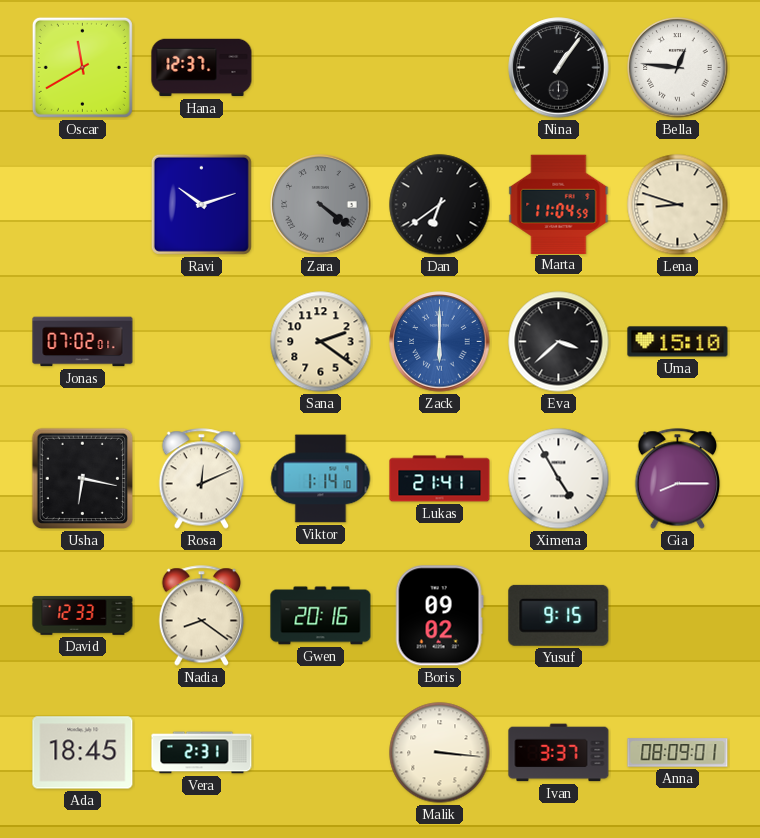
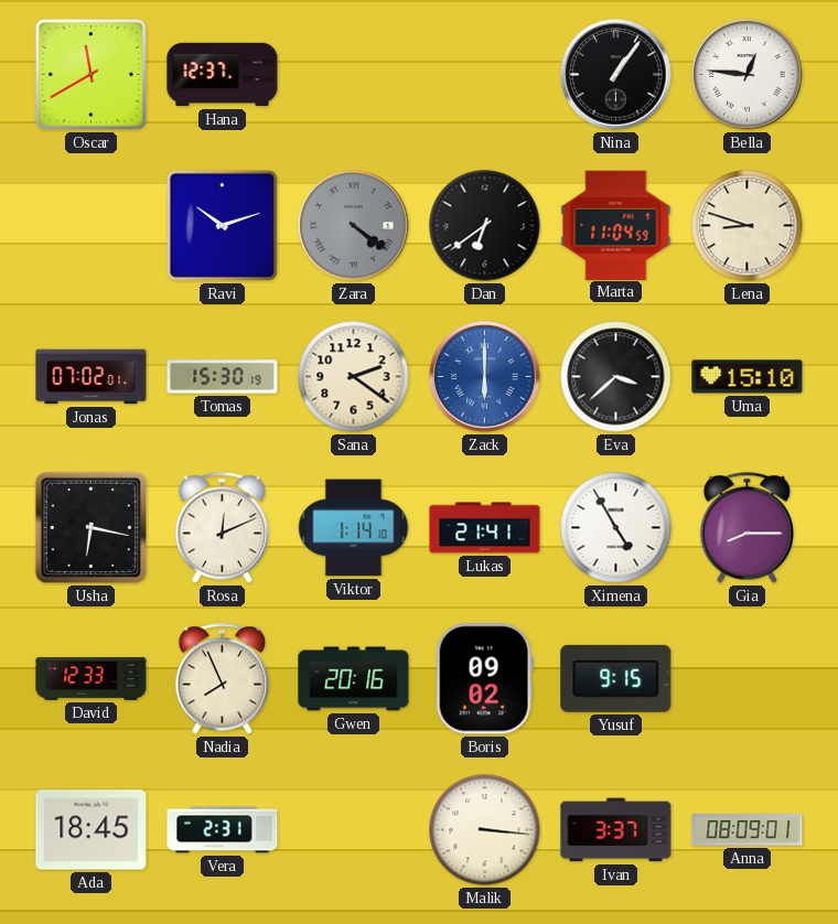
Tomas: none -> 15:30
Nadia: 8:21 -> 7:56
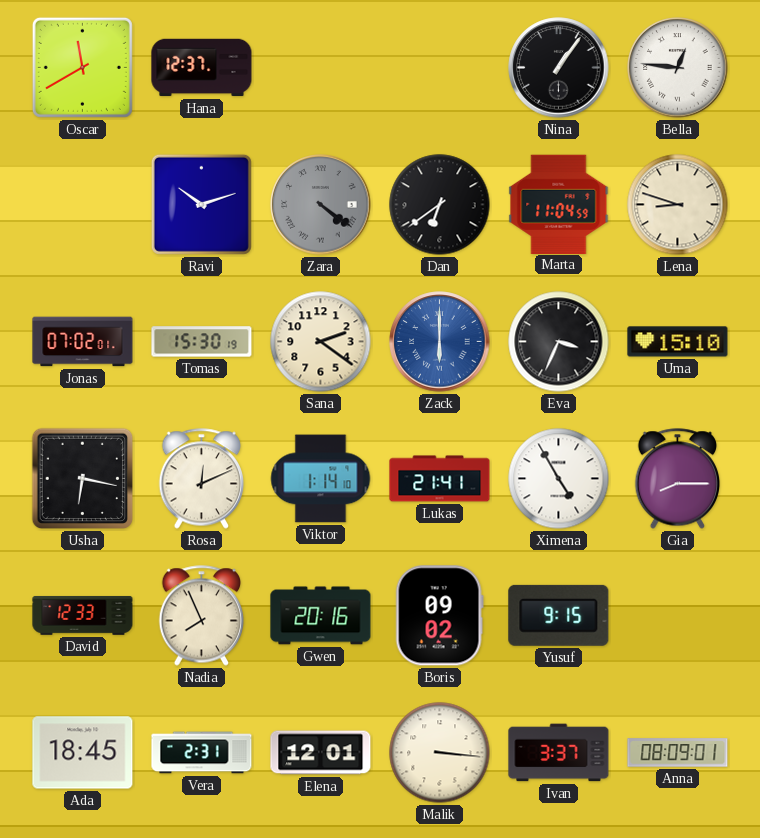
Eva: 3:38 -> 3:34
Elena: none -> 12:01
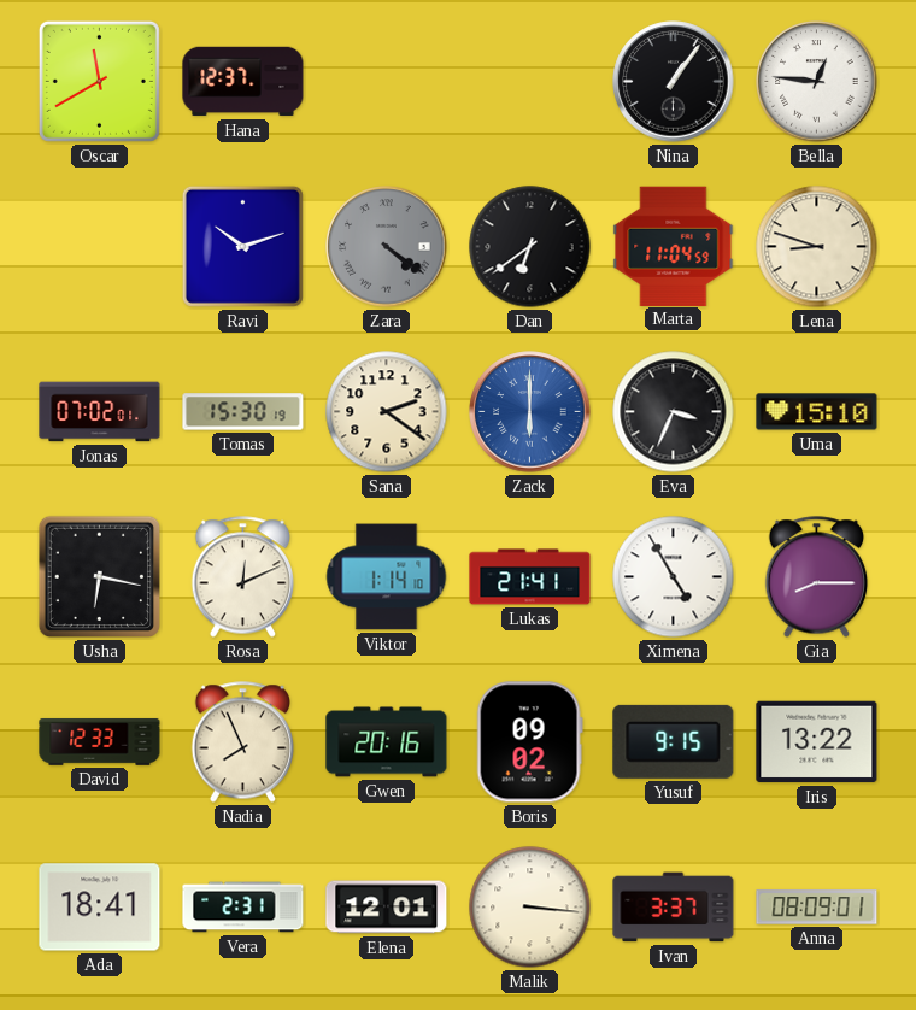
Iris: none -> 13:22
Ada: 18:45 -> 18:41
